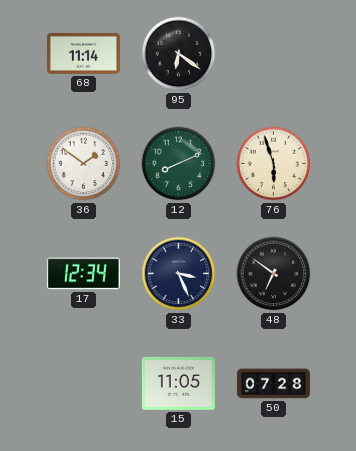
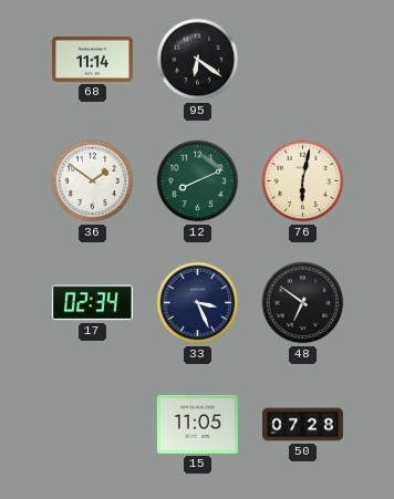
76: 5:57 -> 6:02
17: 12:34 -> 02:34
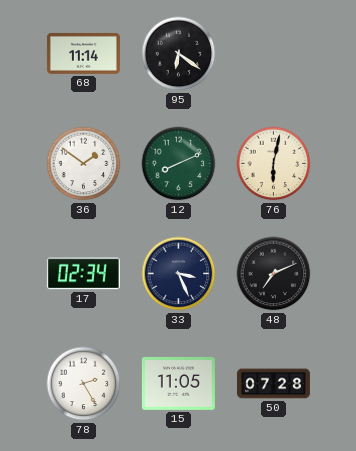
48: 6:51 -> 7:11
78: none -> 2:25
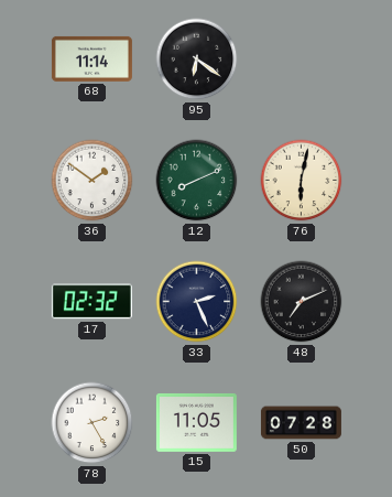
17: 02:34 -> 02:32
33: 3:26 -> 2:26
